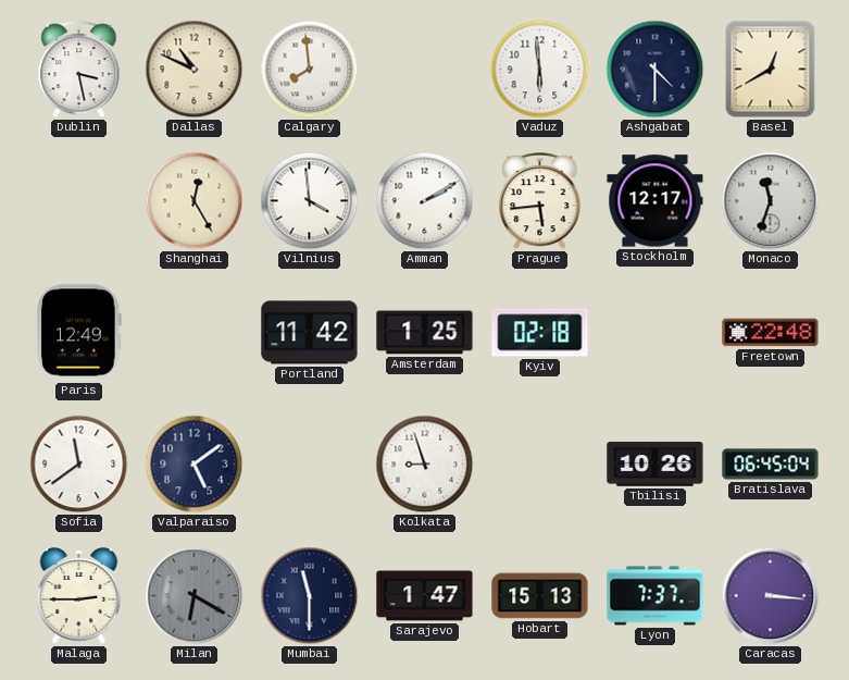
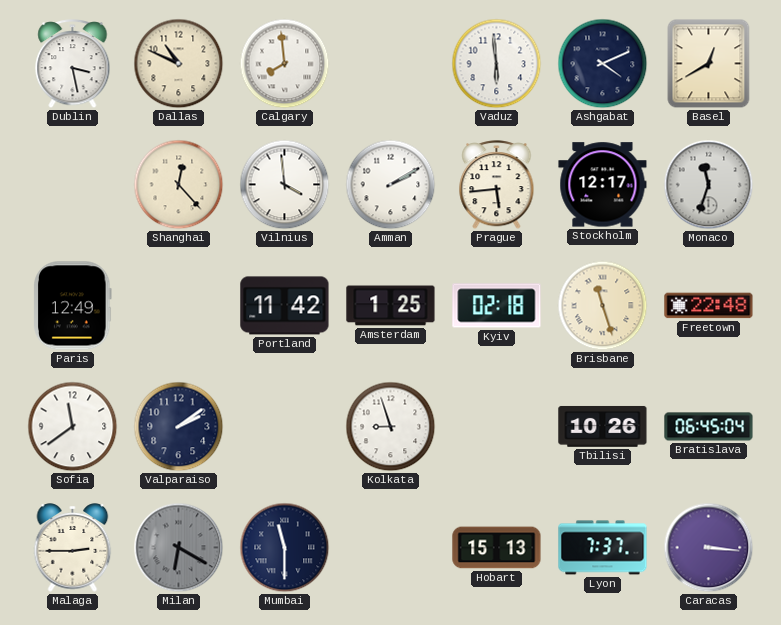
Ashgabat: 4:30 -> 4:11
Shanghai: 12:25 -> 12:23
Brisbane: none -> 11:27
Valparaiso: 5:09 -> 2:09
Sarajevo: 1:47 -> none
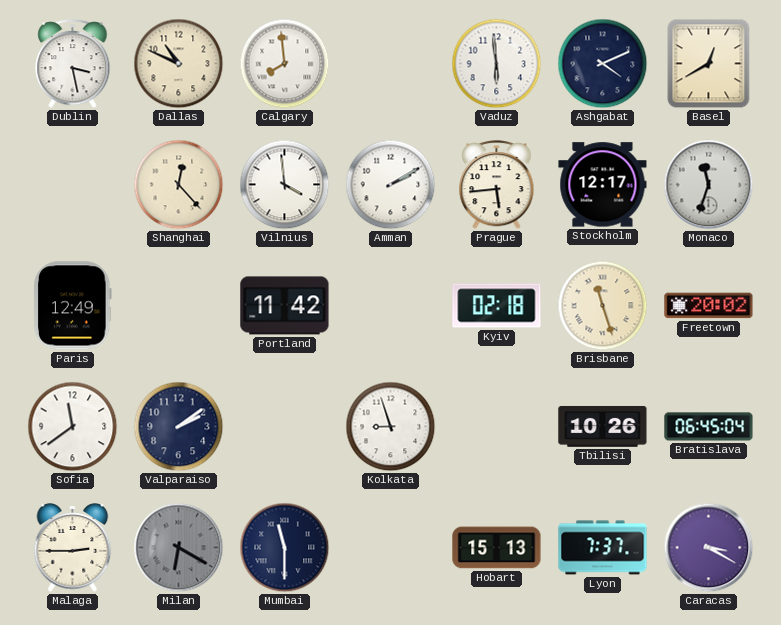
Amsterdam: 1:25 -> none
Freetown: 22:48 -> 20:02
Caracas: 3:16 -> 3:20
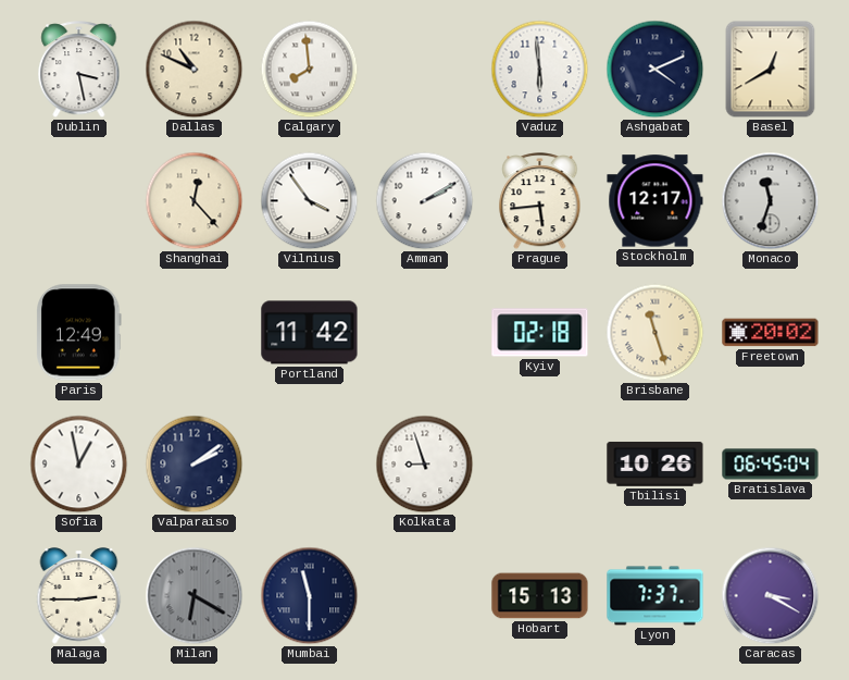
Vilnius: 3:59 -> 3:54
Sofia: 11:39 -> 12:58
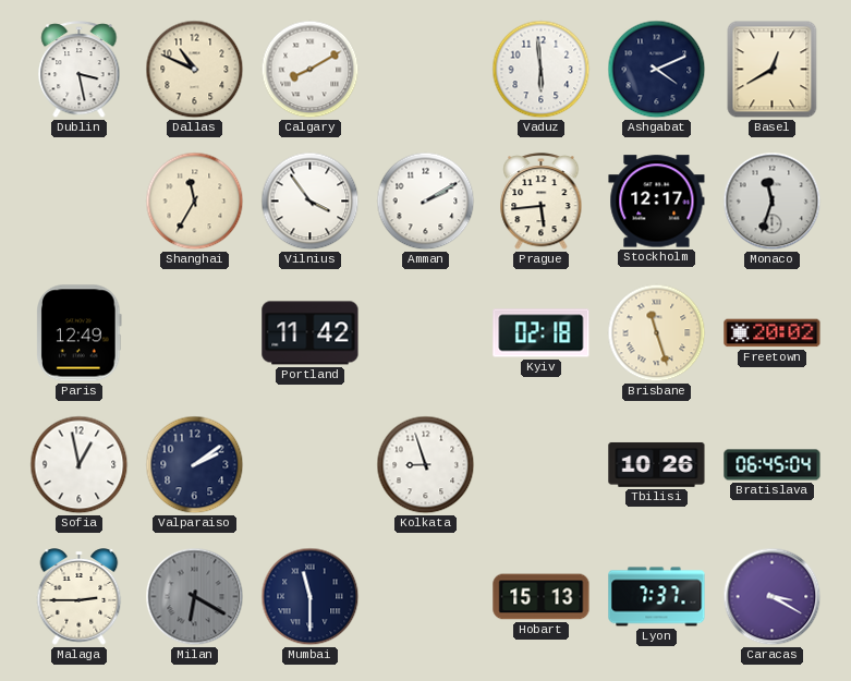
Calgary: 7:59 -> 8:10
Shanghai: 12:23 -> 11:35
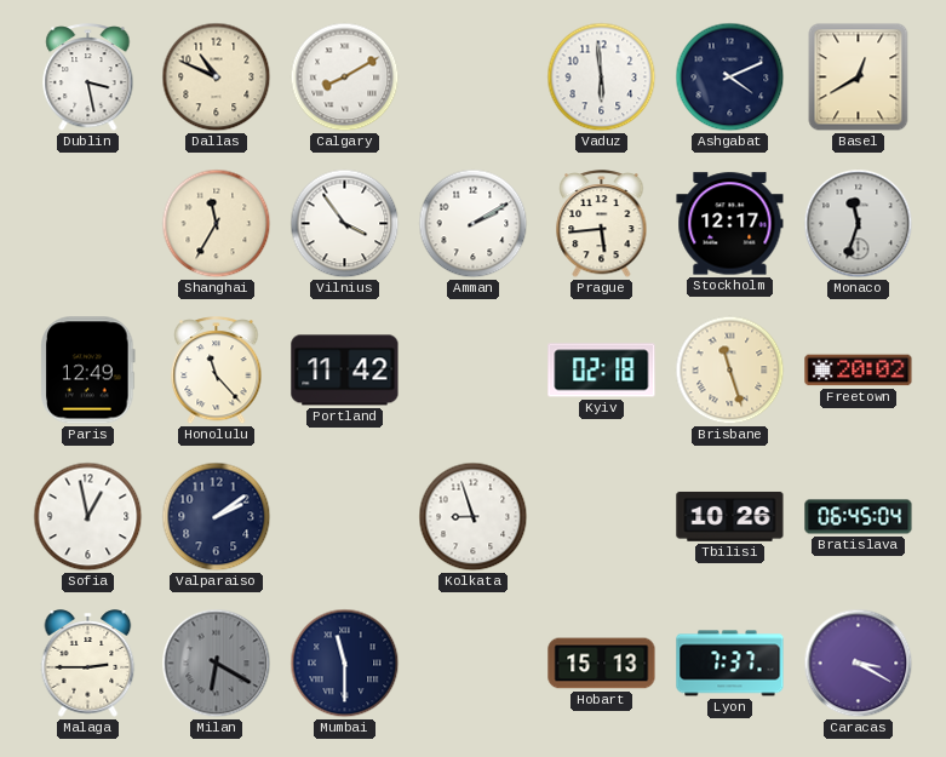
Honolulu: none -> 11:23
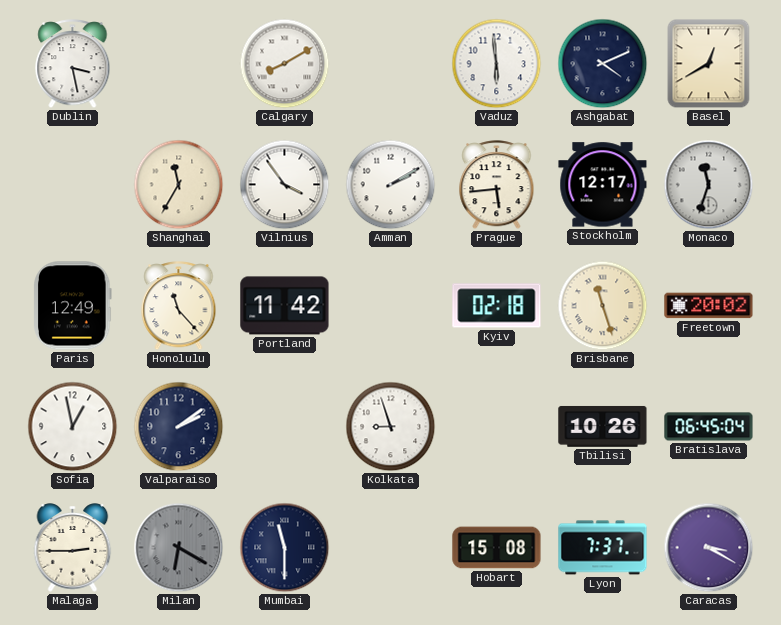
Dallas: 10:49 -> none
Hobart: 15:13 -> 15:08
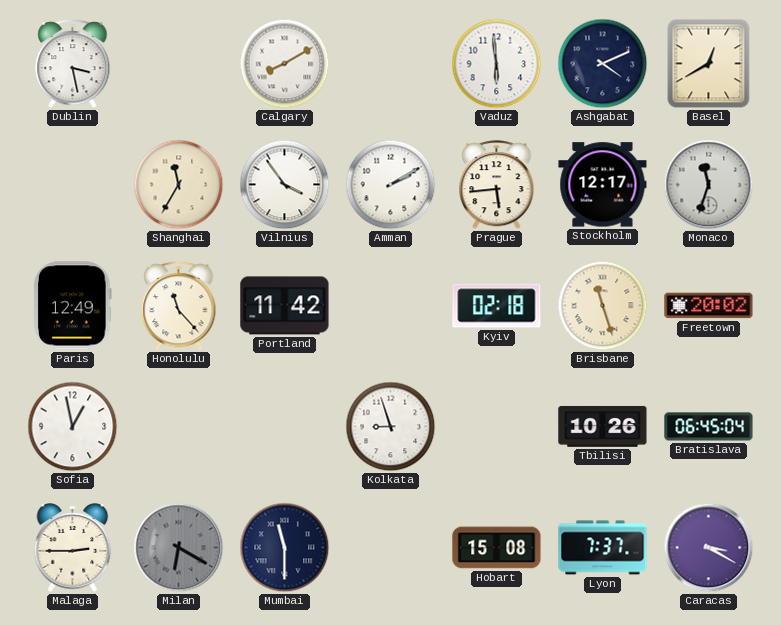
Valparaiso: 2:09 -> none
